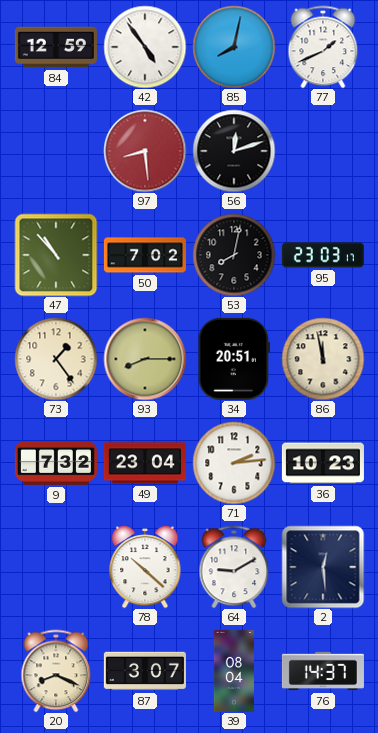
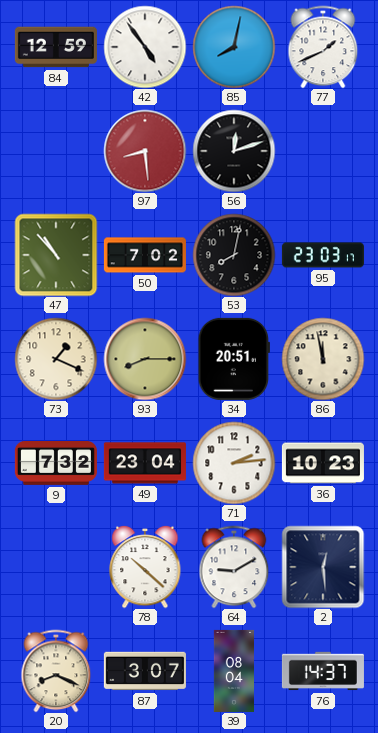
73: 1:24 -> 1:19
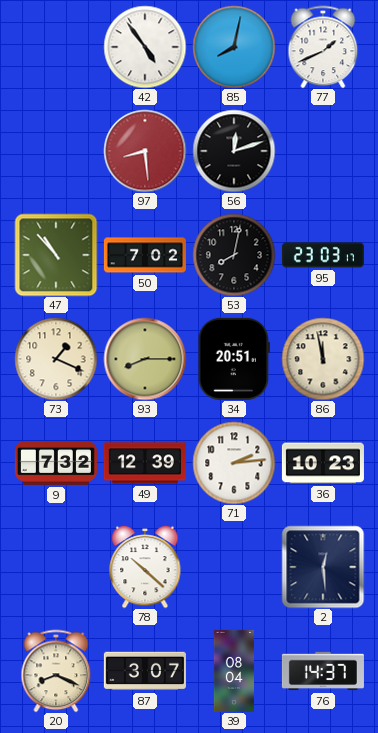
84: 12:59 -> none
49: 23:04 -> 12:39
64: 9:10 -> none
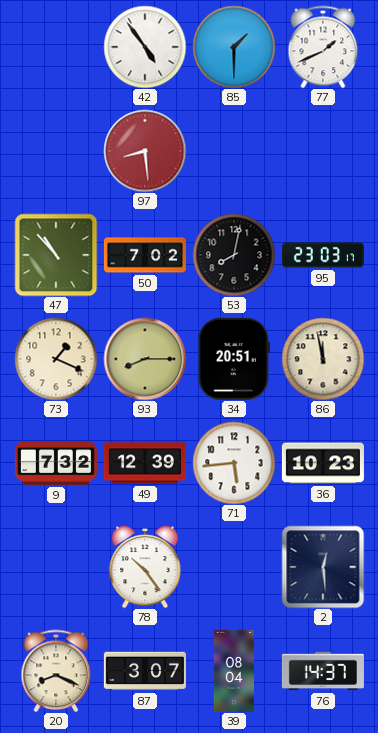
85: 8:02 -> 1:30
56: 12:12 -> none
71: 2:14 -> 5:44
78: 10:22 -> 10:24
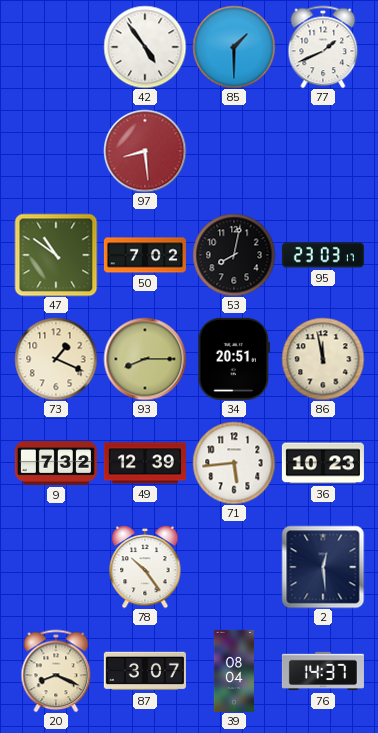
47: 10:53 -> 10:51
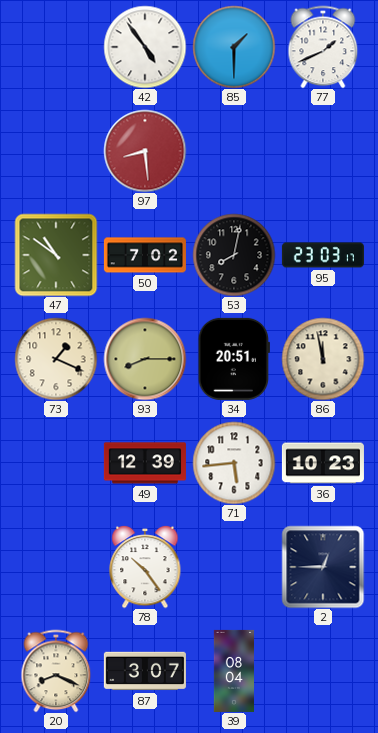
9: 7:32 -> none
2: 12:29 -> 12:45
76: 14:37 -> none
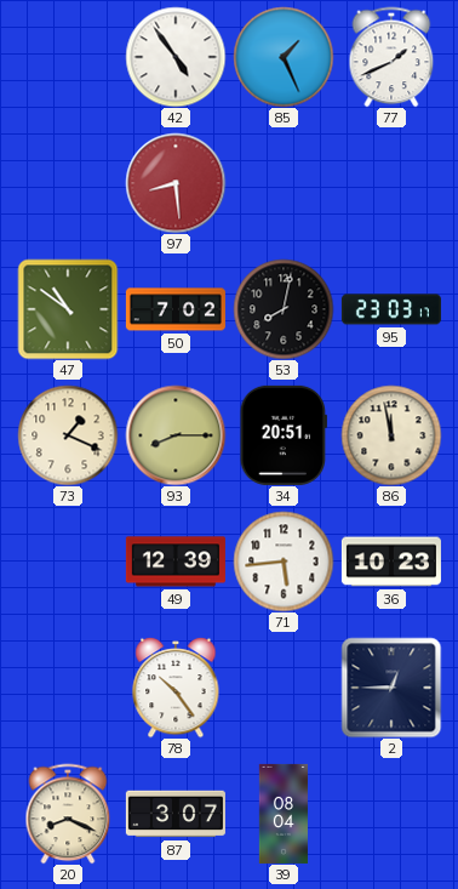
85: 1:30 -> 1:26
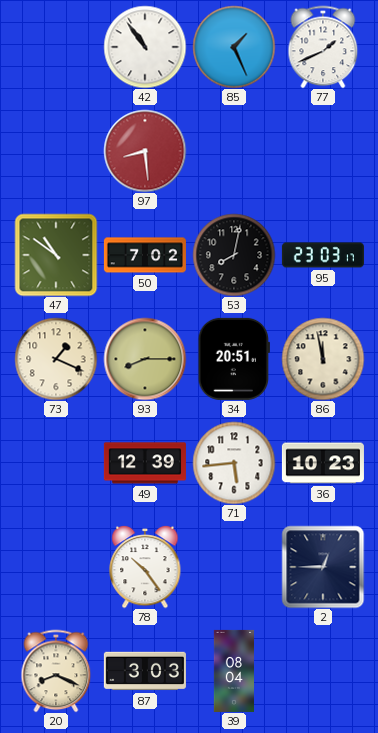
42: 4:54 -> 10:54
87: 3:07 -> 3:03
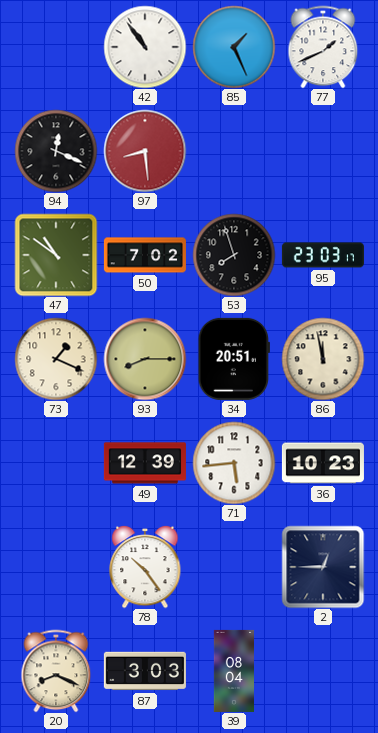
94: none -> 12:19
53: 8:02 -> 7:57
